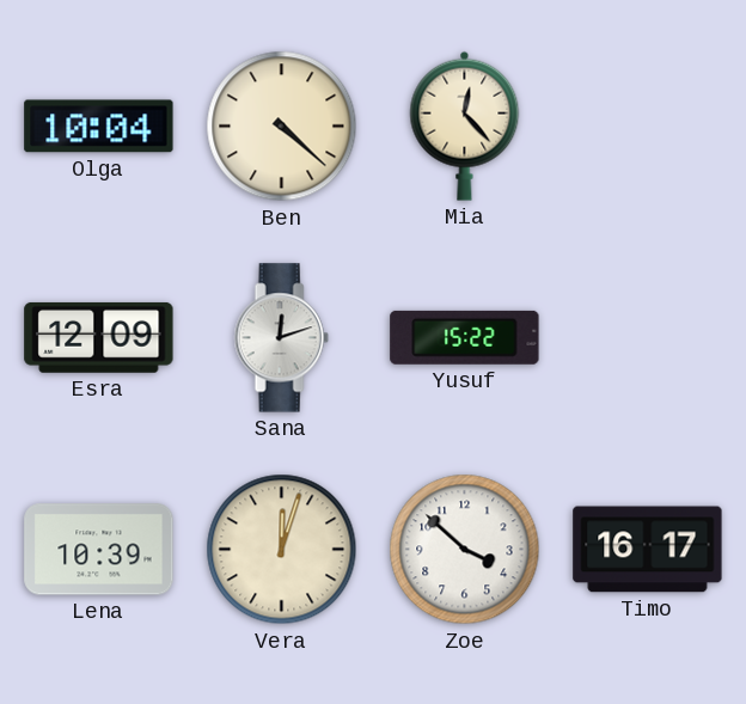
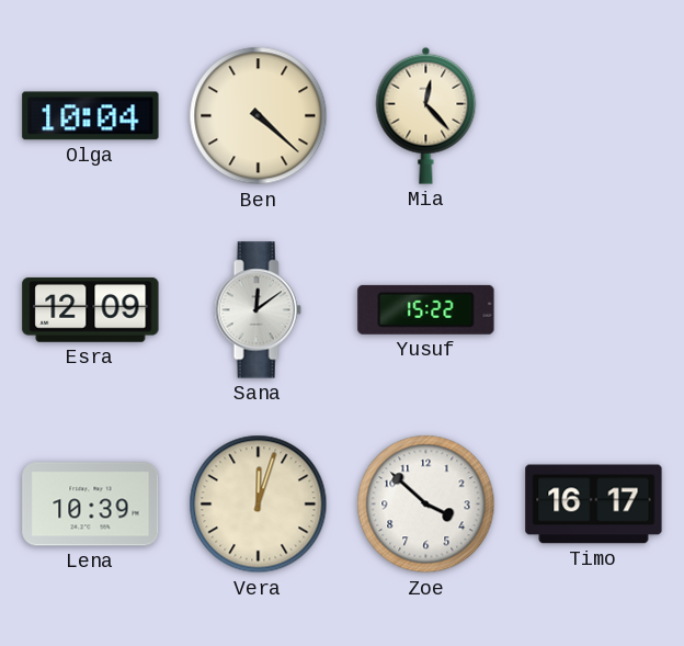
Sana: 12:12 -> 12:09
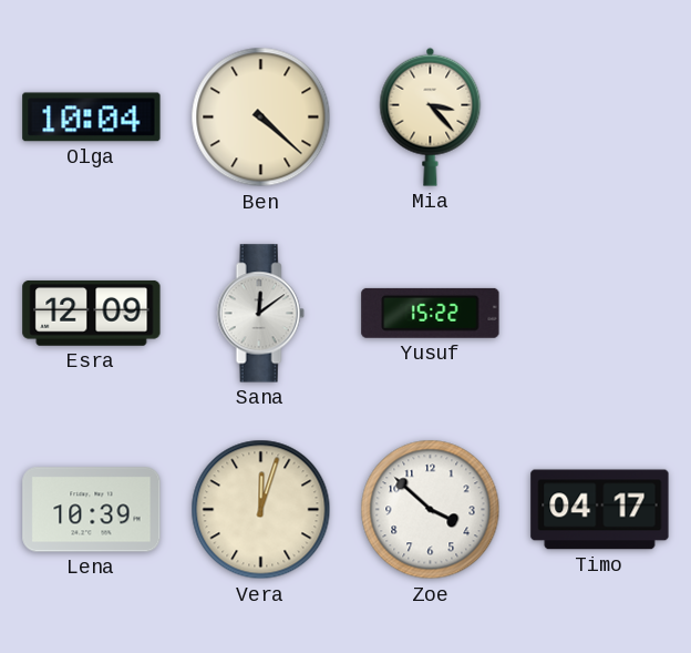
Mia: 12:23 -> 3:23
Timo: 16:17 -> 04:17
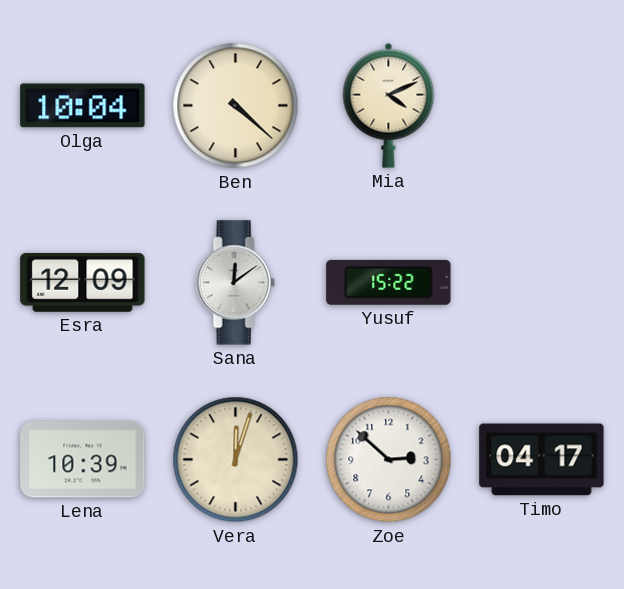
Mia: 3:23 -> 4:11
Zoe: 3:52 -> 2:52
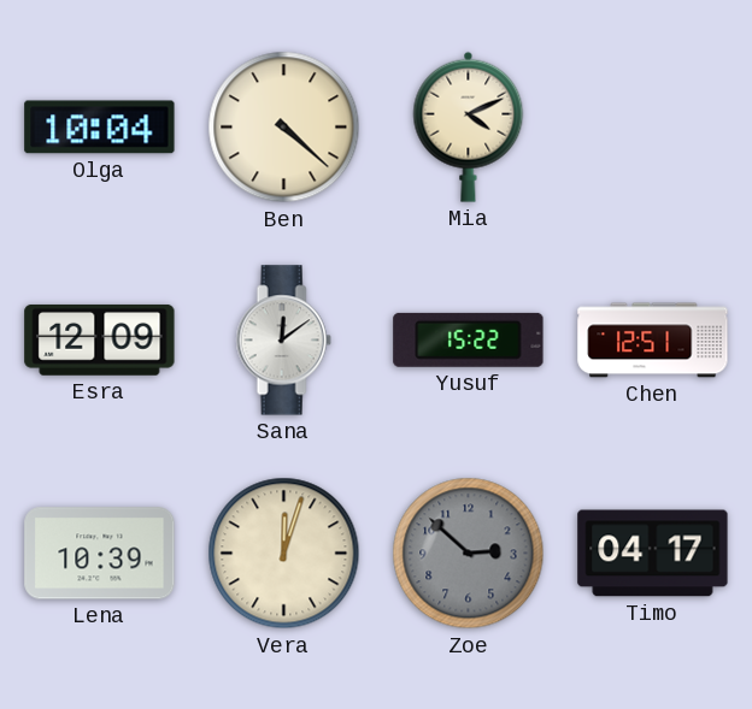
Chen: none -> 12:51
Zoe dial: white -> grey
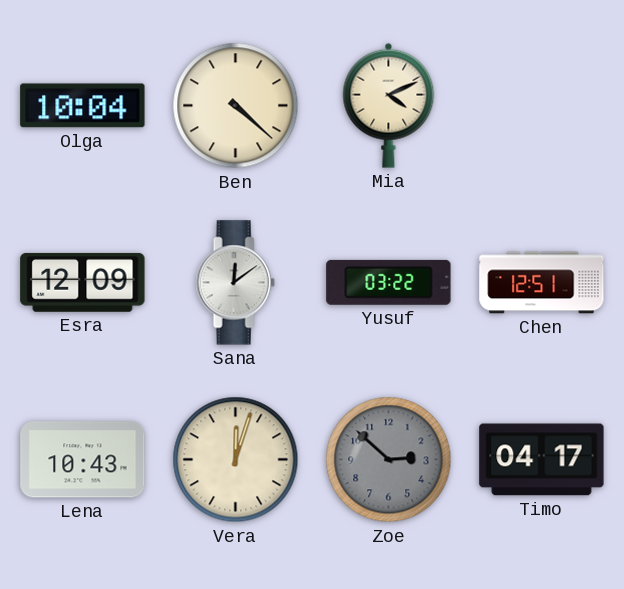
Yusuf: 15:22 -> 03:22
Lena: 10:39 -> 10:43
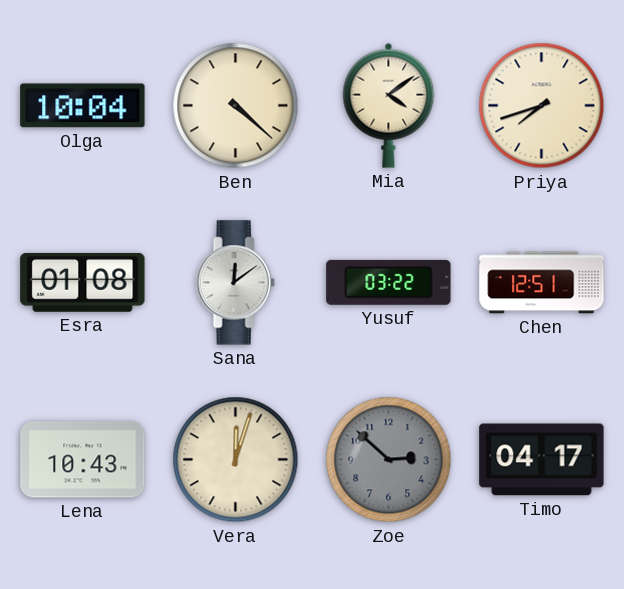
Mia: 4:11 -> 4:09
Priya: none -> 7:42
Esra: 12:09 -> 01:08
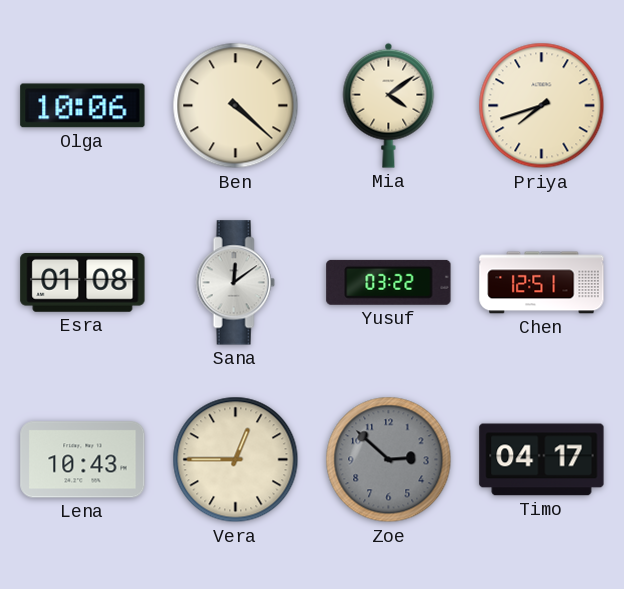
Olga: 10:04 -> 10:06
Vera: 12:03 -> 12:45
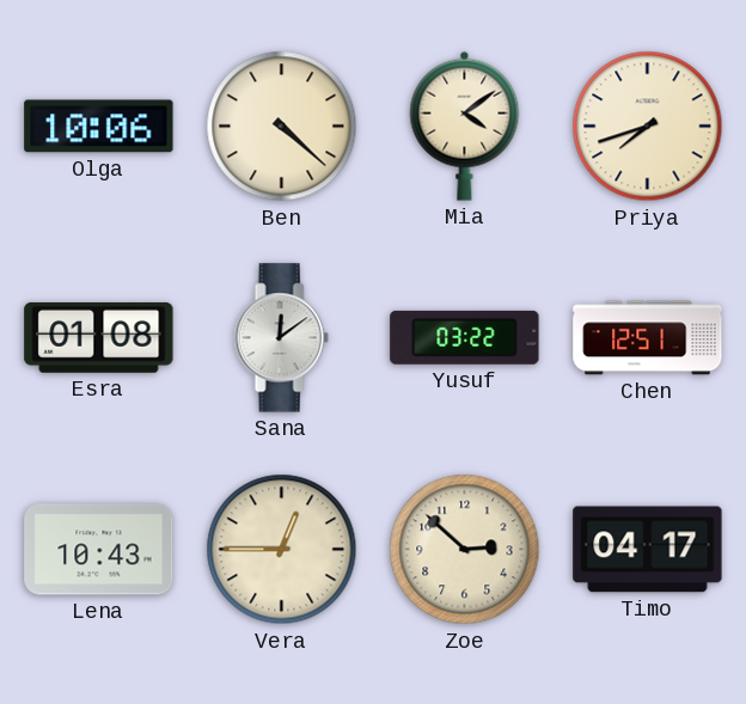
Zoe dial: grey -> cream
